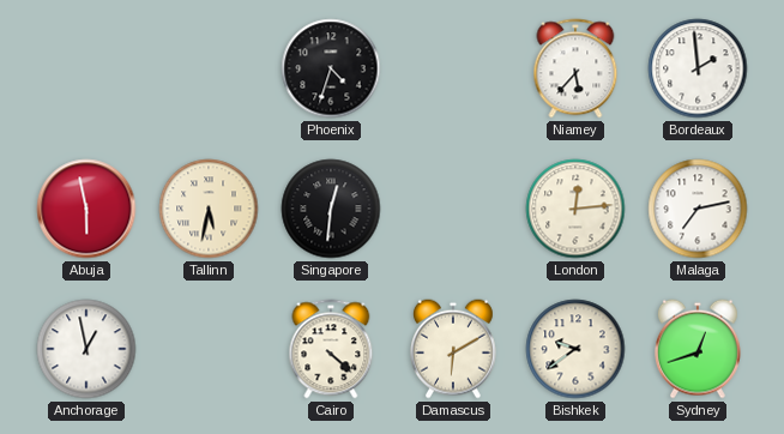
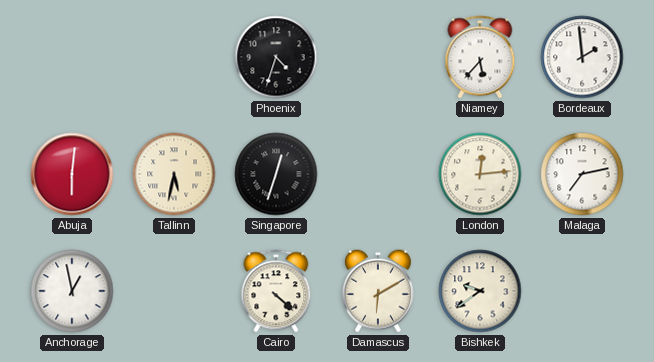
Abuja: 5:58 -> 6:01
Singapore: 12:31 -> 12:33
Sydney: 12:42 -> none
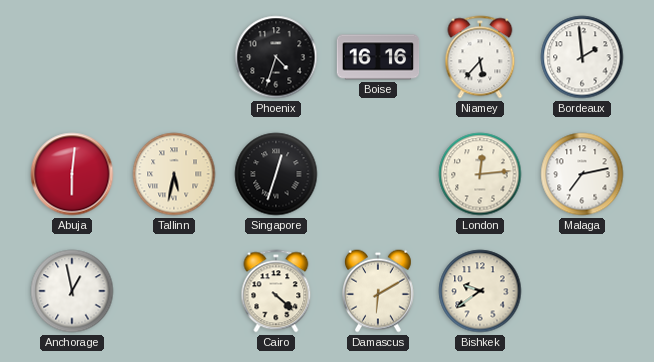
Boise: none -> 16:16
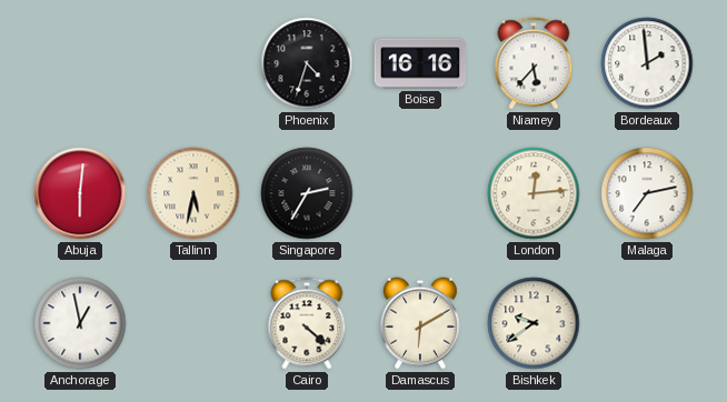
Singapore: 12:33 -> 2:35
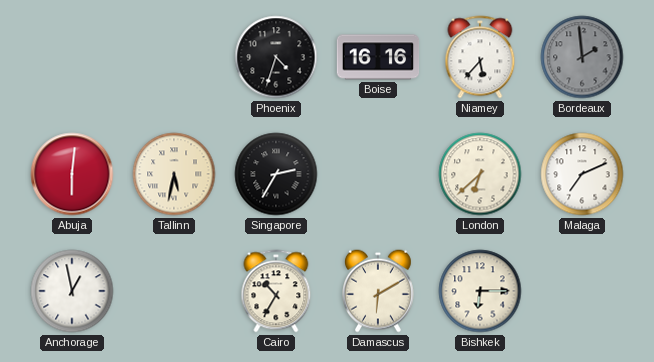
Bordeaux dial: white -> grey
London: 12:14 -> 6:38
Malaga: 7:13 -> 7:11
Cairo: 4:22 -> 10:35
Bishkek: 9:39 -> 6:15
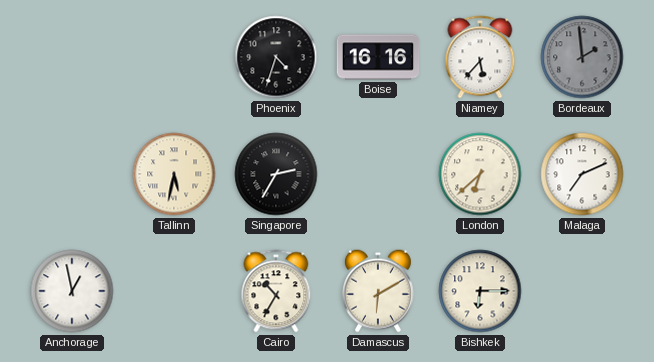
Abuja: 6:01 -> none
